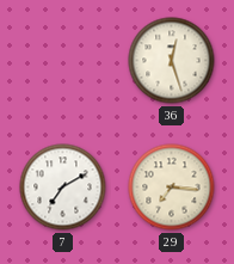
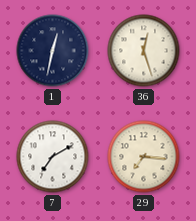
1: none -> 12:32
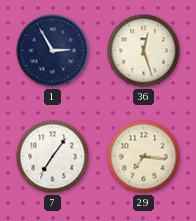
1: 12:32 -> 2:55
7: 7:10 -> 7:06
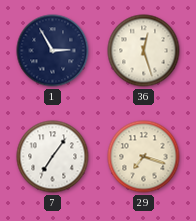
29: 7:16 -> 7:18
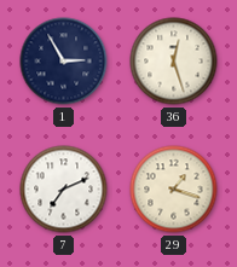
7: 7:06 -> 7:11
29: 7:18 -> 1:18
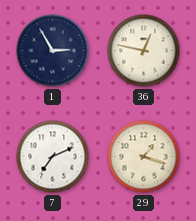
36: 12:27 -> 12:47
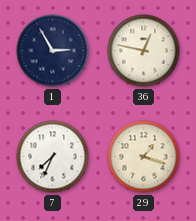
7: 7:11 -> 7:34
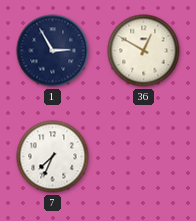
36: 12:47 -> 12:50
29: 1:18 -> none
